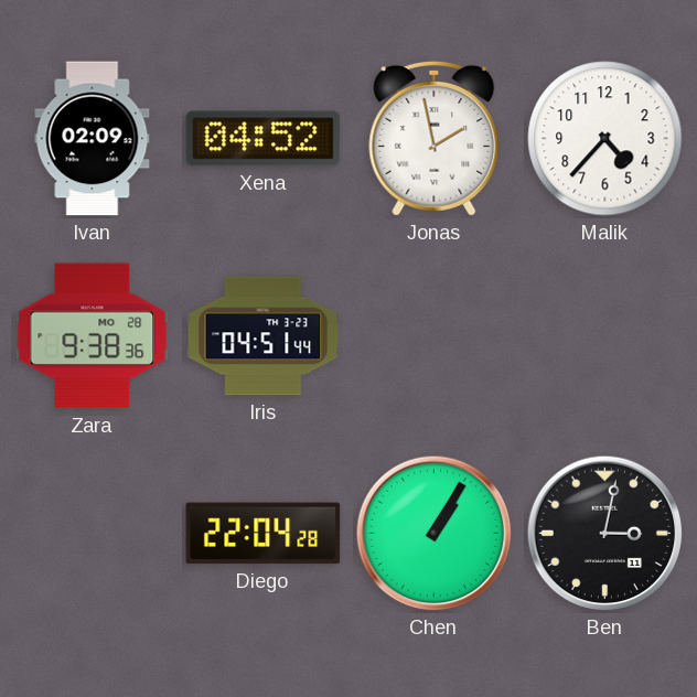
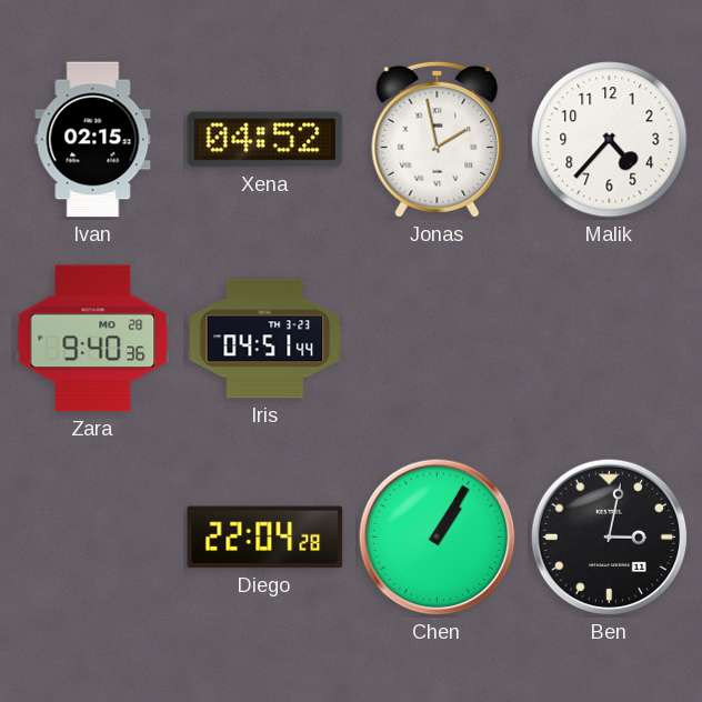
Ivan: 02:09 -> 02:15
Zara: 9:38 -> 9:40
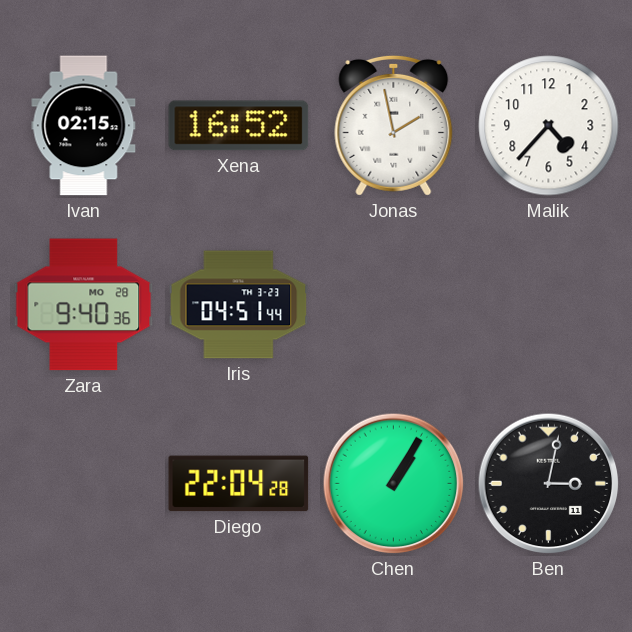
Xena: 04:52 -> 16:52
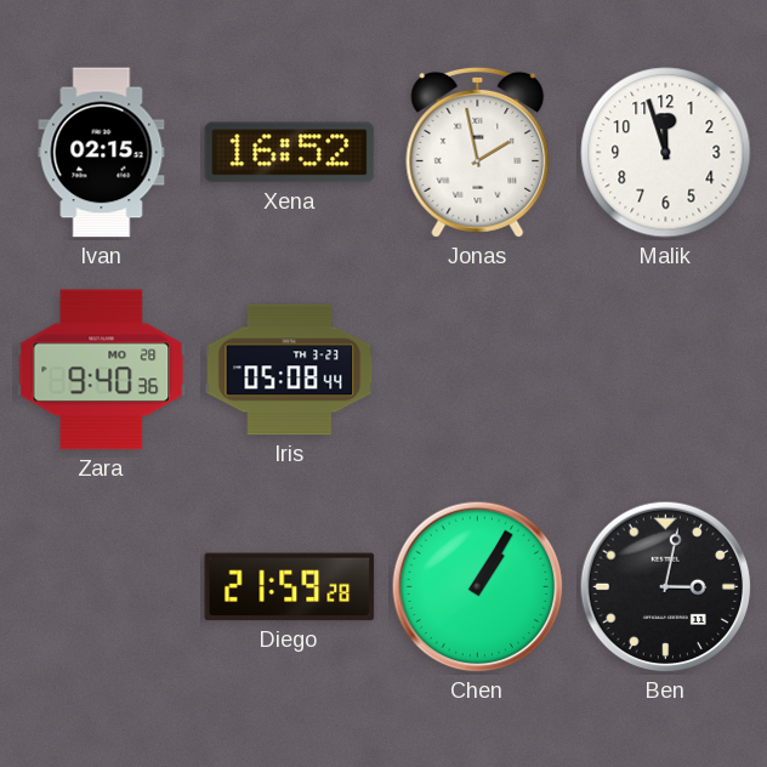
Malik: 4:37 -> 11:57
Iris: 04:51 -> 05:08
Diego: 22:04 -> 21:59
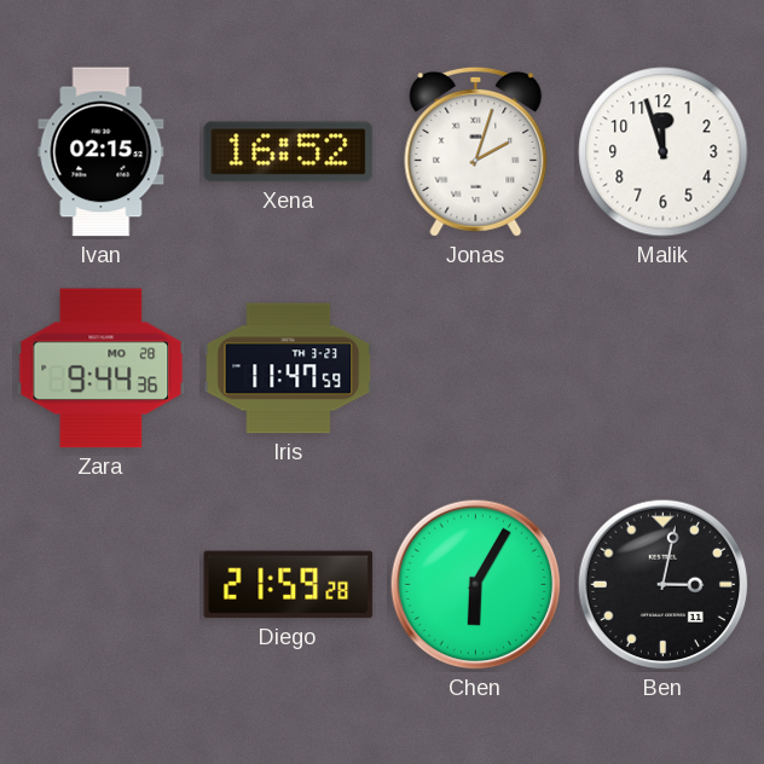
Jonas: 1:58 -> 2:03
Zara: 9:40 -> 9:44
Iris: 05:08 -> 11:47
Chen: 1:05 -> 6:05
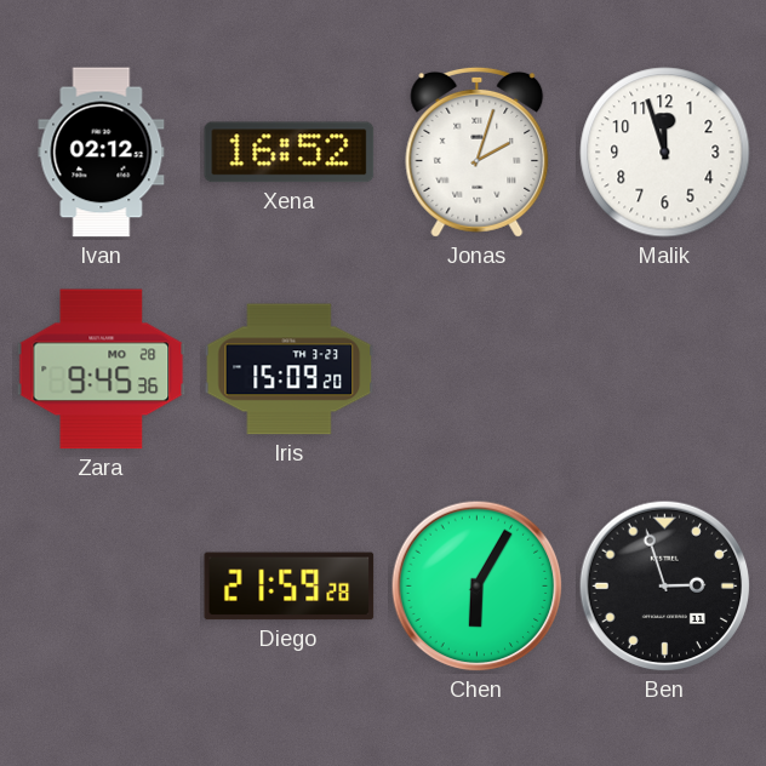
Ivan: 02:15 -> 02:12
Zara: 9:44 -> 9:45
Iris: 11:47 -> 15:09
Ben: 3:02 -> 2:57
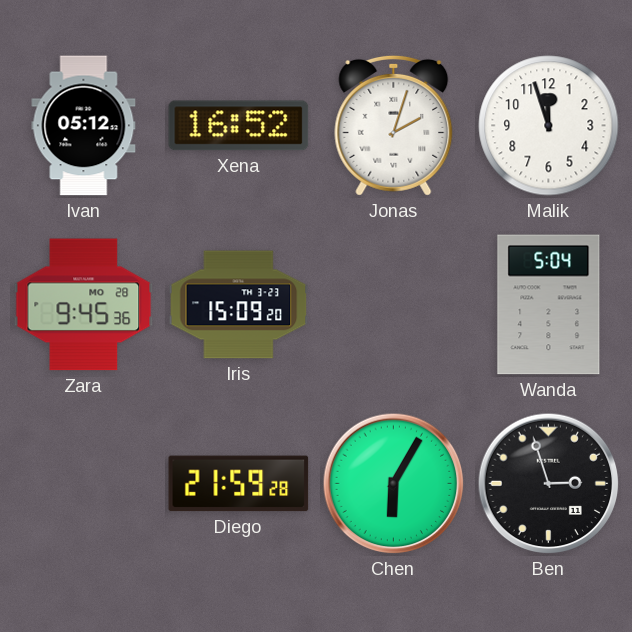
Ivan: 02:12 -> 05:12
Wanda: none -> 5:04
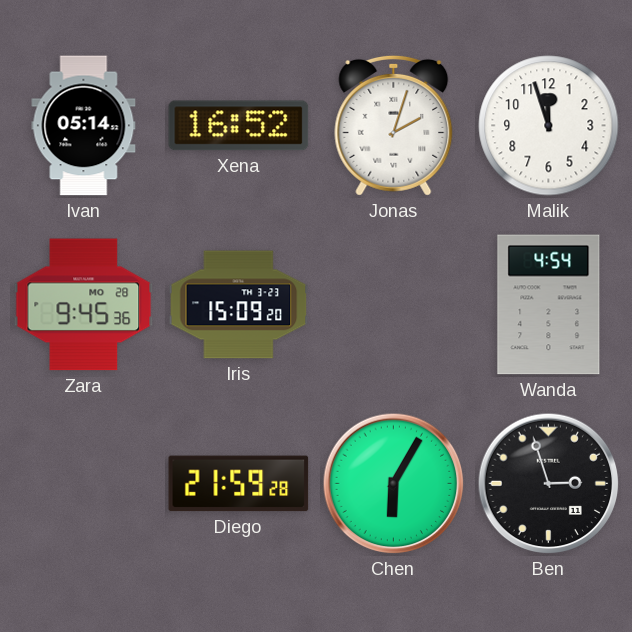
Ivan: 05:12 -> 05:14
Wanda: 5:04 -> 4:54
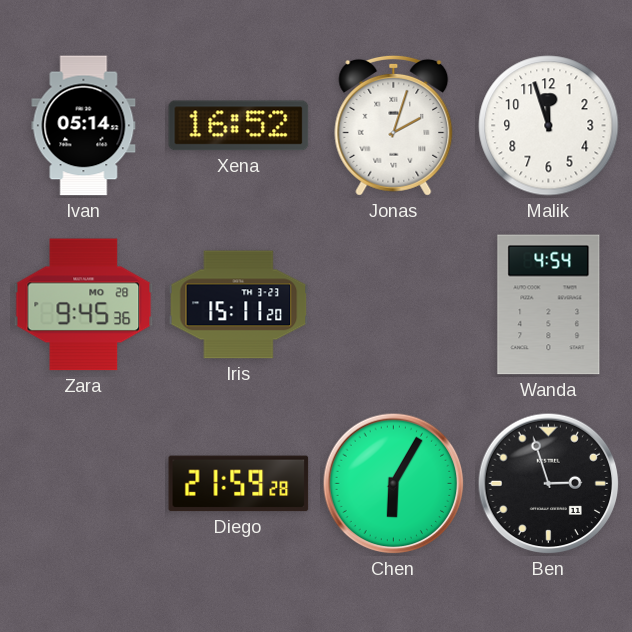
Iris: 15:09 -> 15:11
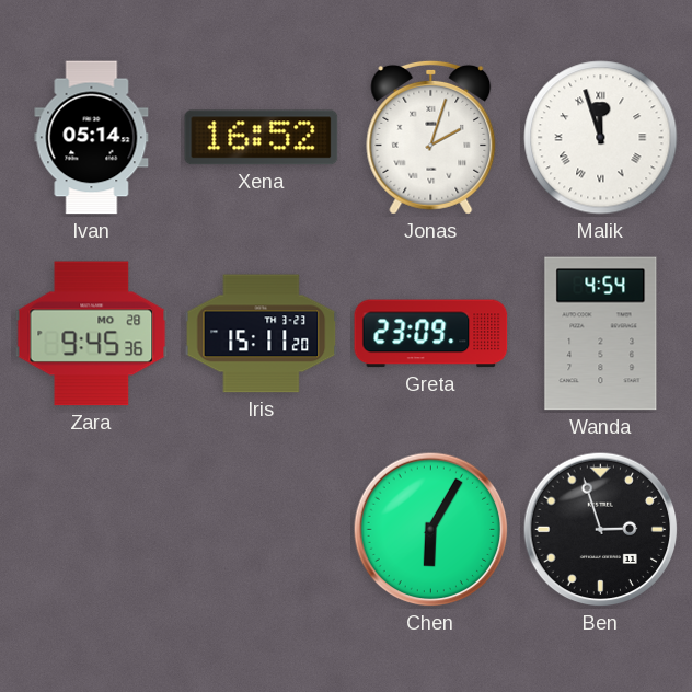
Malik numerals: Arabic -> Roman
Greta: none -> 23:09
Diego: 21:59 -> none
